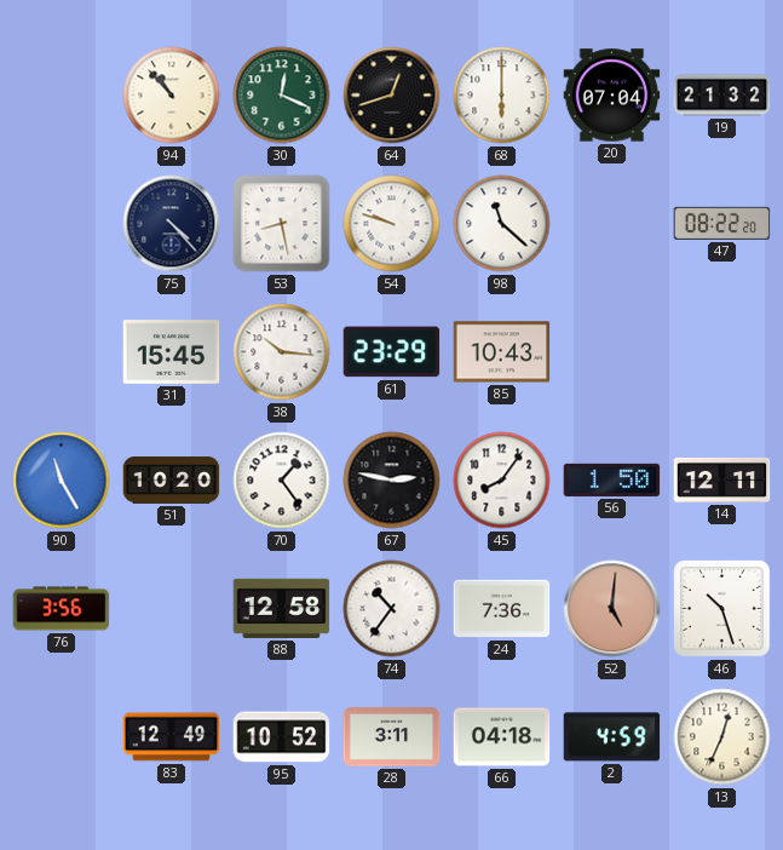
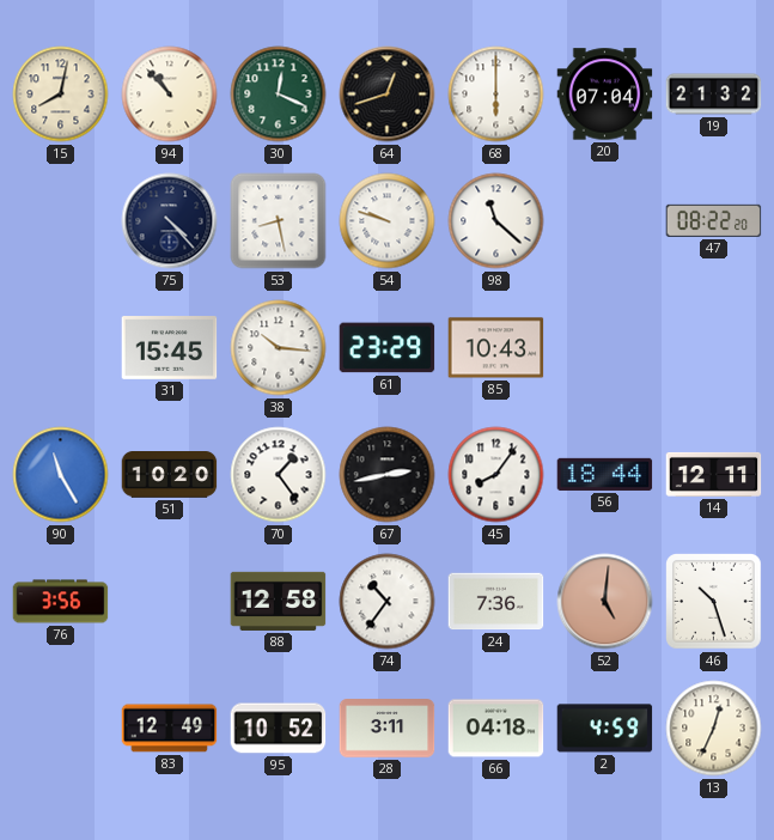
15: none -> 8:02
67: 2:47 -> 2:43
56: 1:50 -> 18:44
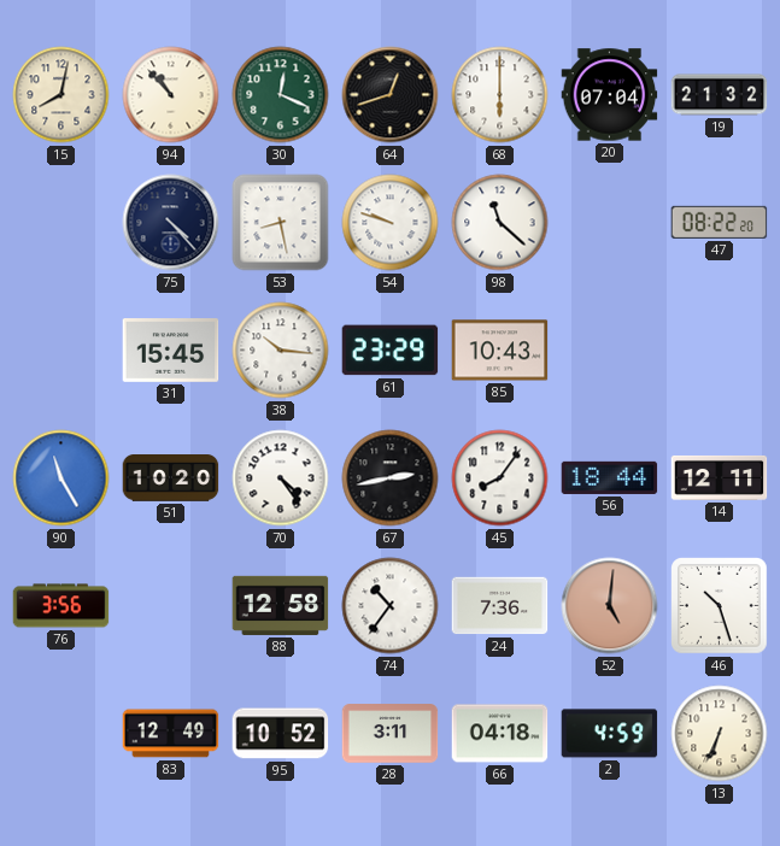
70: 1:24 -> 4:24
13: 12:34 -> 6:34
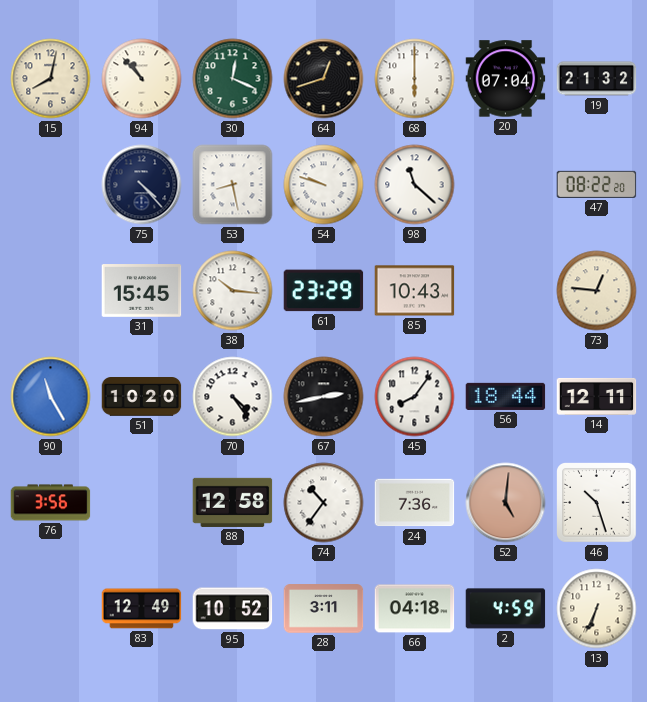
73: none -> 12:46
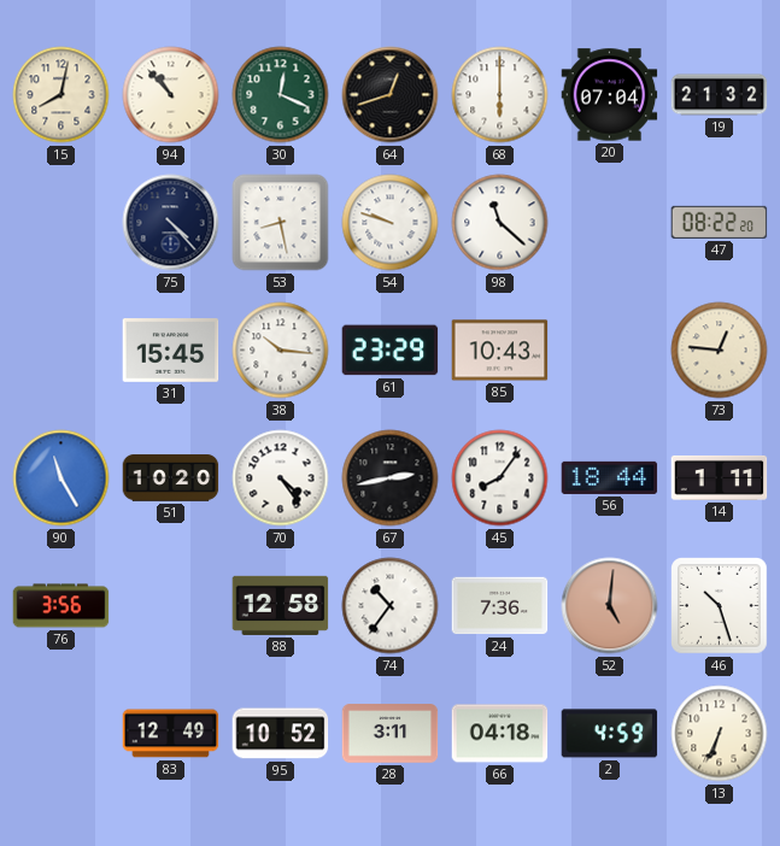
14: 12:11 -> 1:11
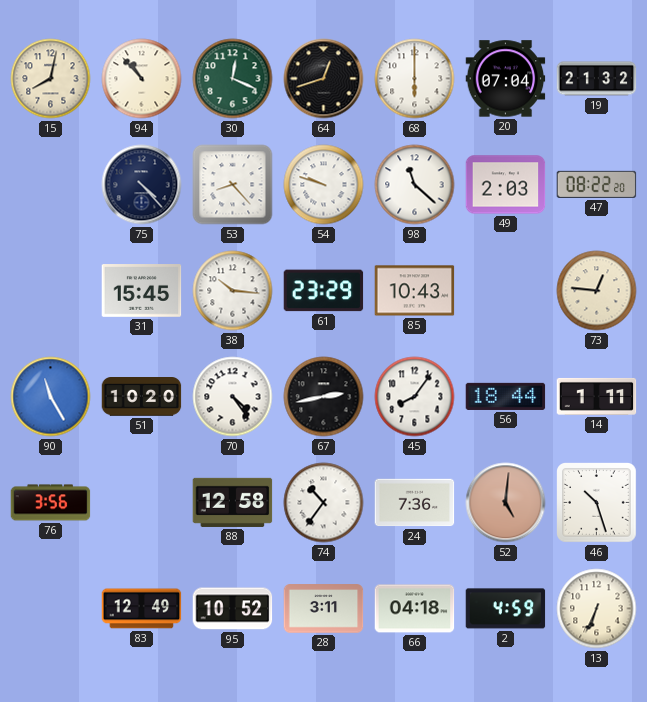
53: 8:28 -> 8:23
49: none -> 2:03
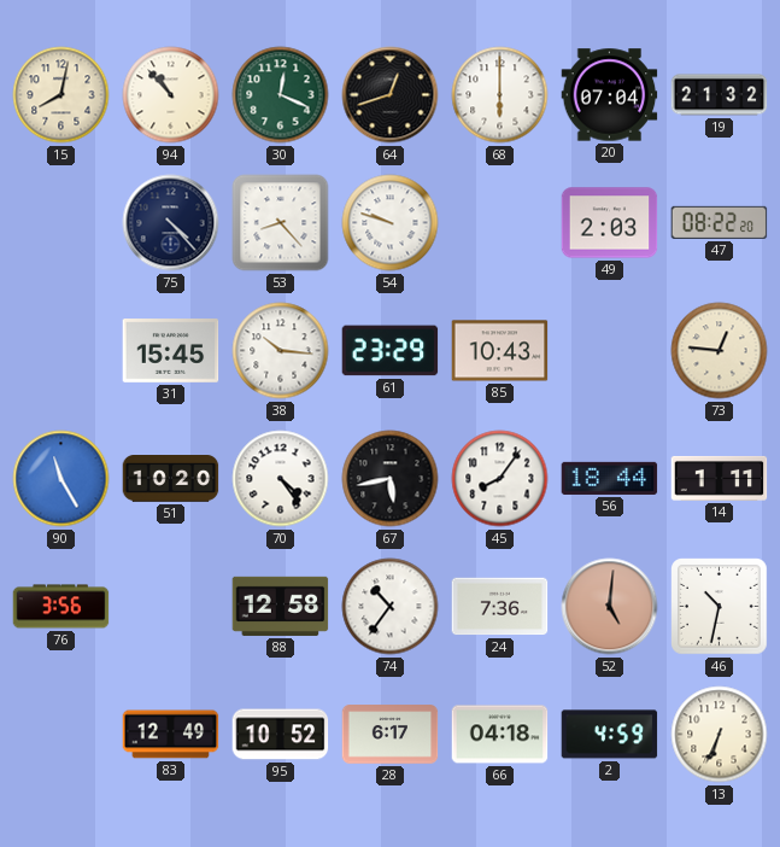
98: 11:22 -> none
67: 2:43 -> 5:43
46: 10:27 -> 10:32
28: 3:11 -> 6:17
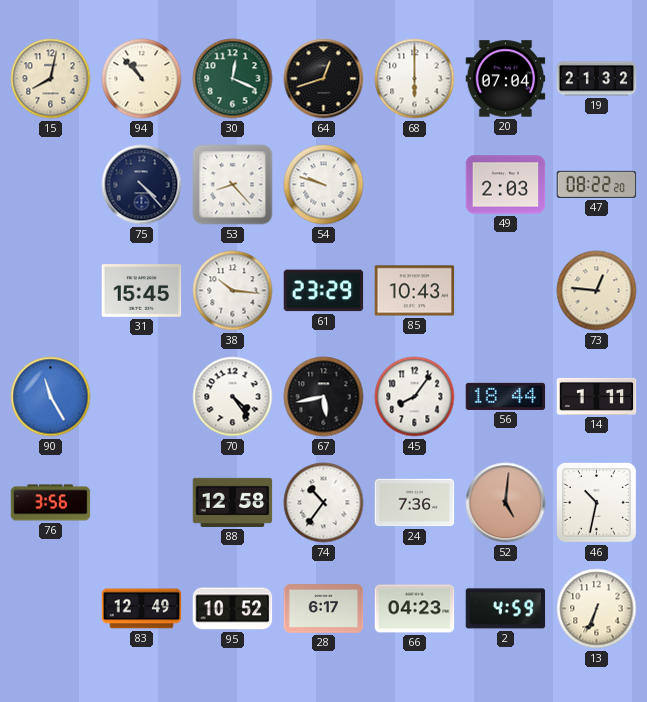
51: 10:20 -> none
66: 04:18 -> 04:23
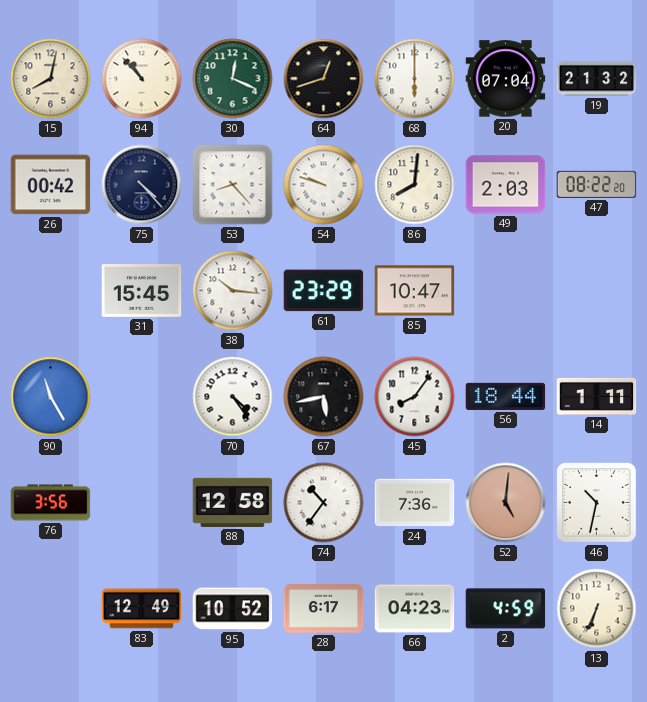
26: none -> 00:42
86: none -> 8:01
85: 10:43 -> 10:47
73: 12:46 -> none
